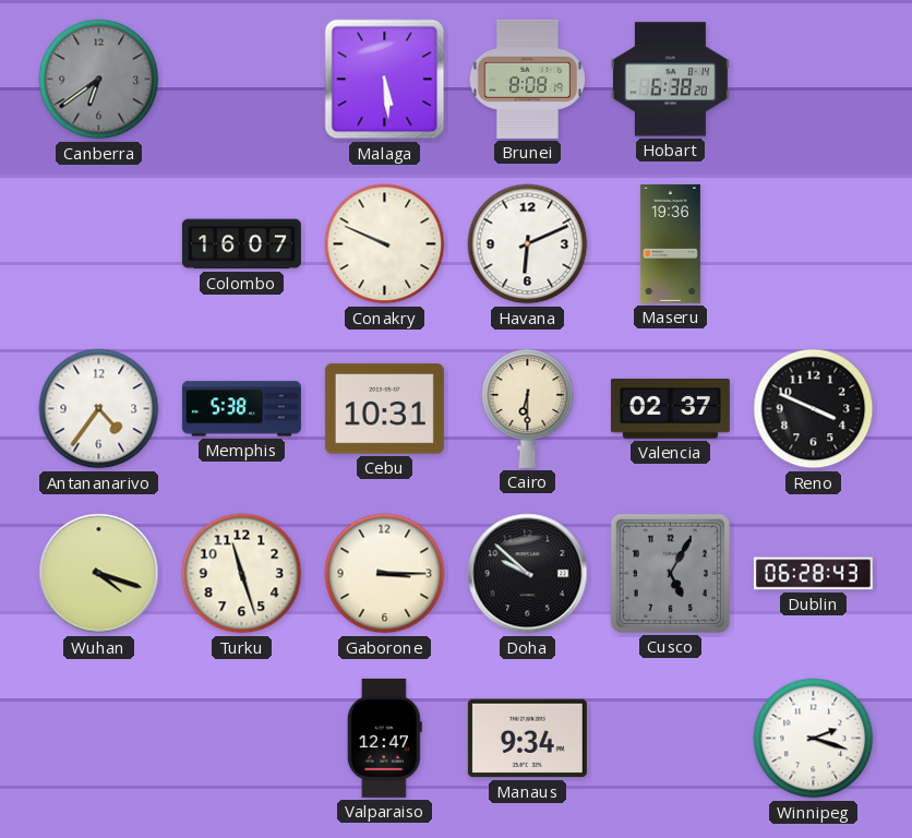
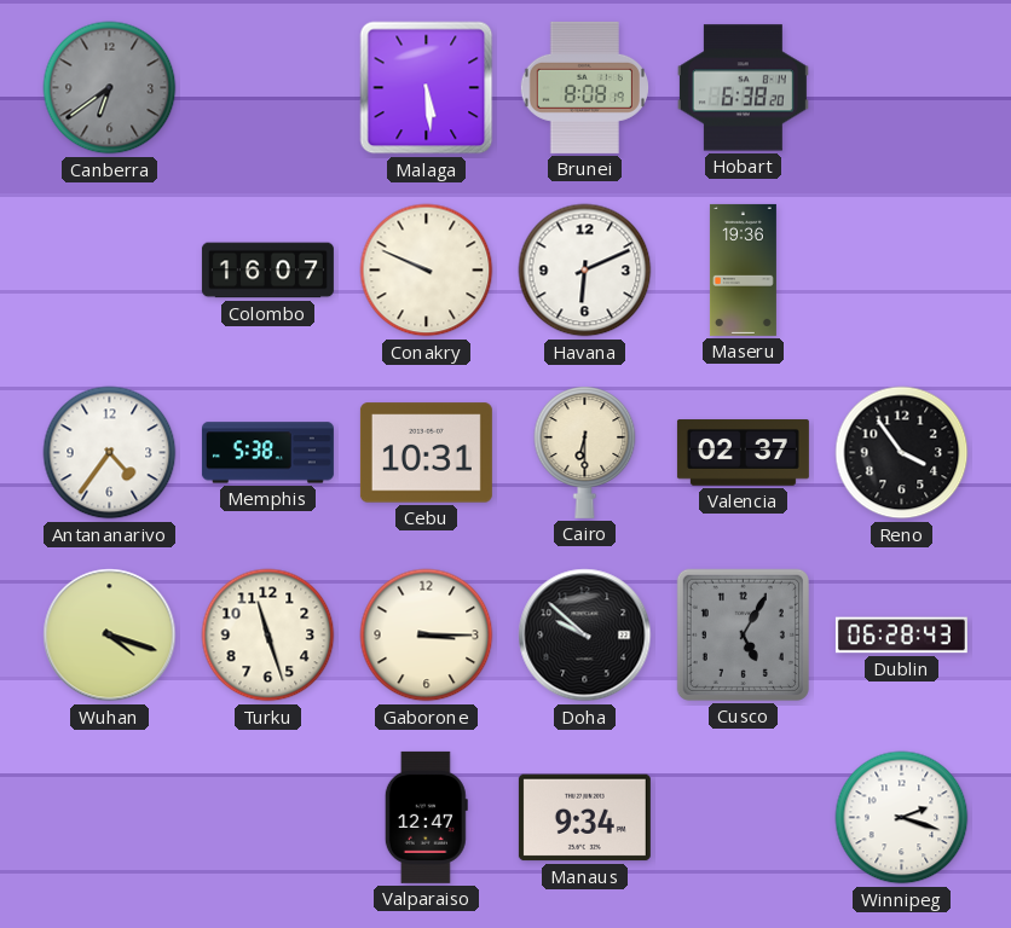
Reno: 3:49 -> 3:54
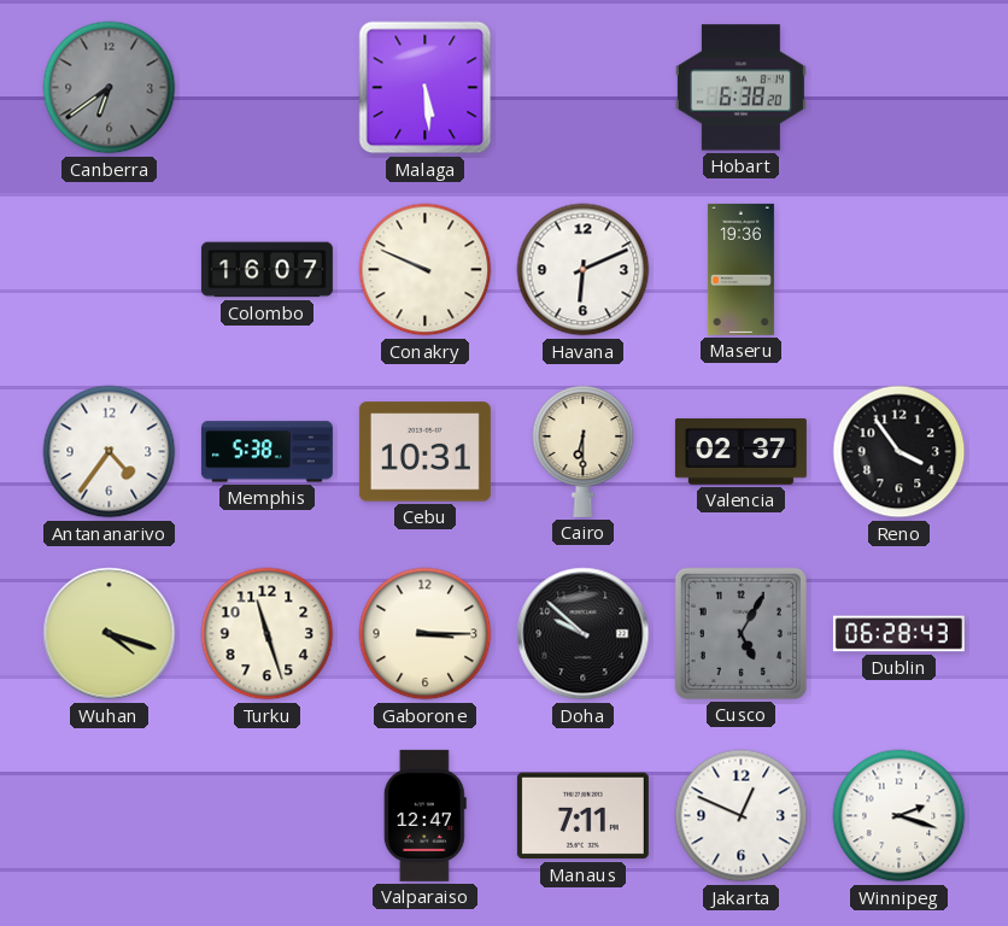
Brunei: 8:08 -> none
Manaus: 9:34 -> 7:11
Jakarta: none -> 12:49
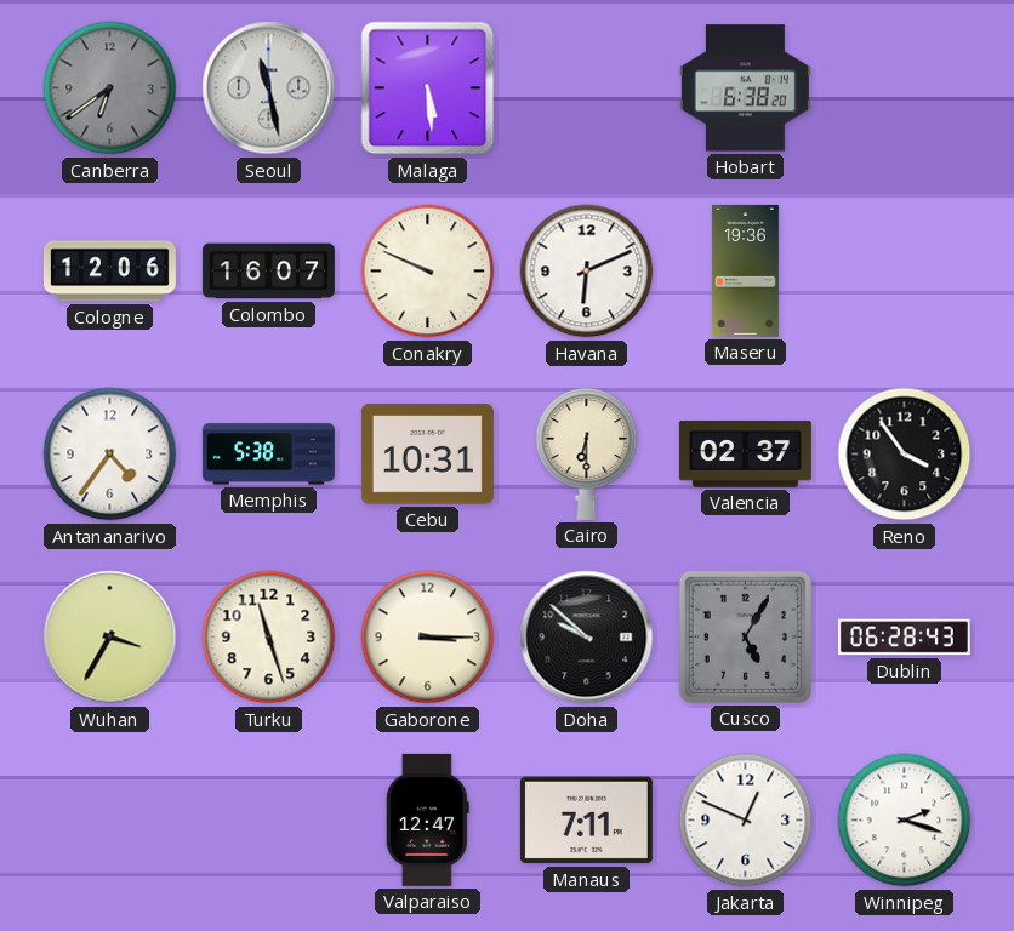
Seoul: none -> 11:28
Cologne: none -> 12:06
Wuhan: 4:18 -> 3:35
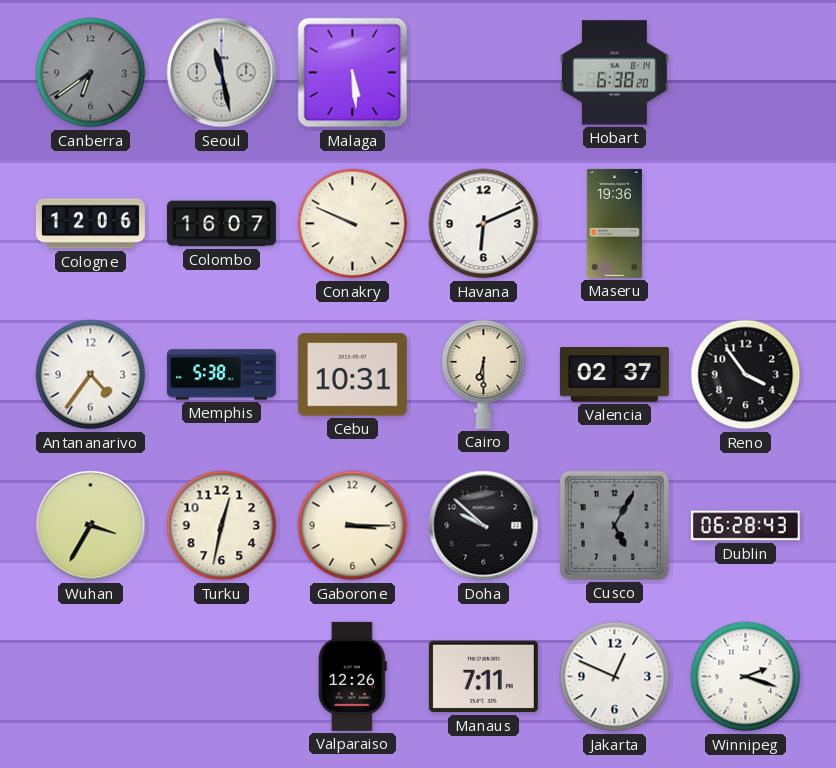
Turku: 11:27 -> 12:32
Valparaiso: 12:47 -> 12:26
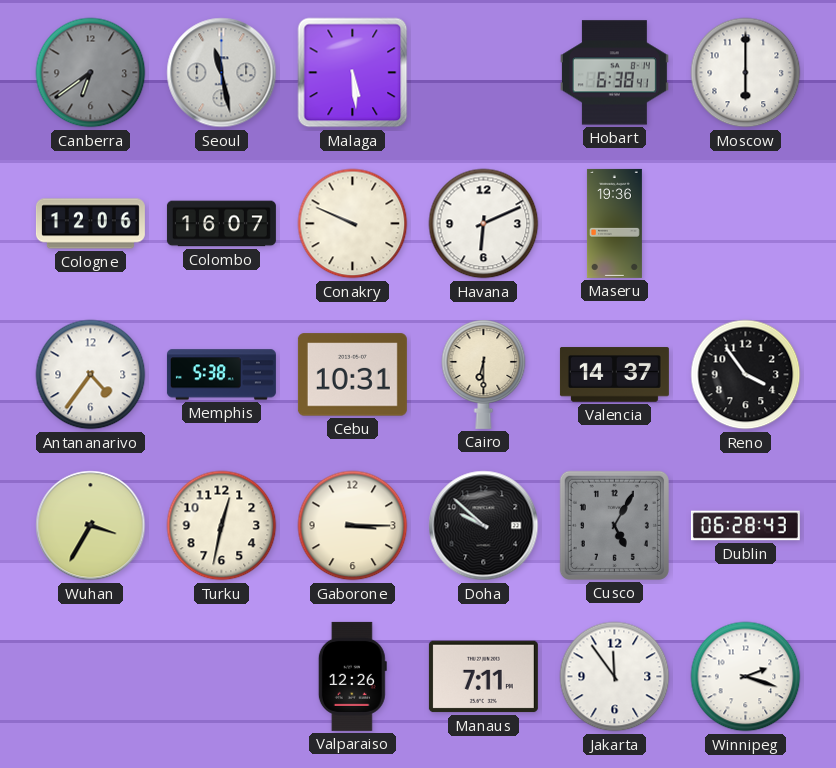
Hobart: 6:38:20 -> 6:38:41
Moscow: none -> 6:00
Valencia: 02:37 -> 14:37
Jakarta: 12:49 -> 11:54
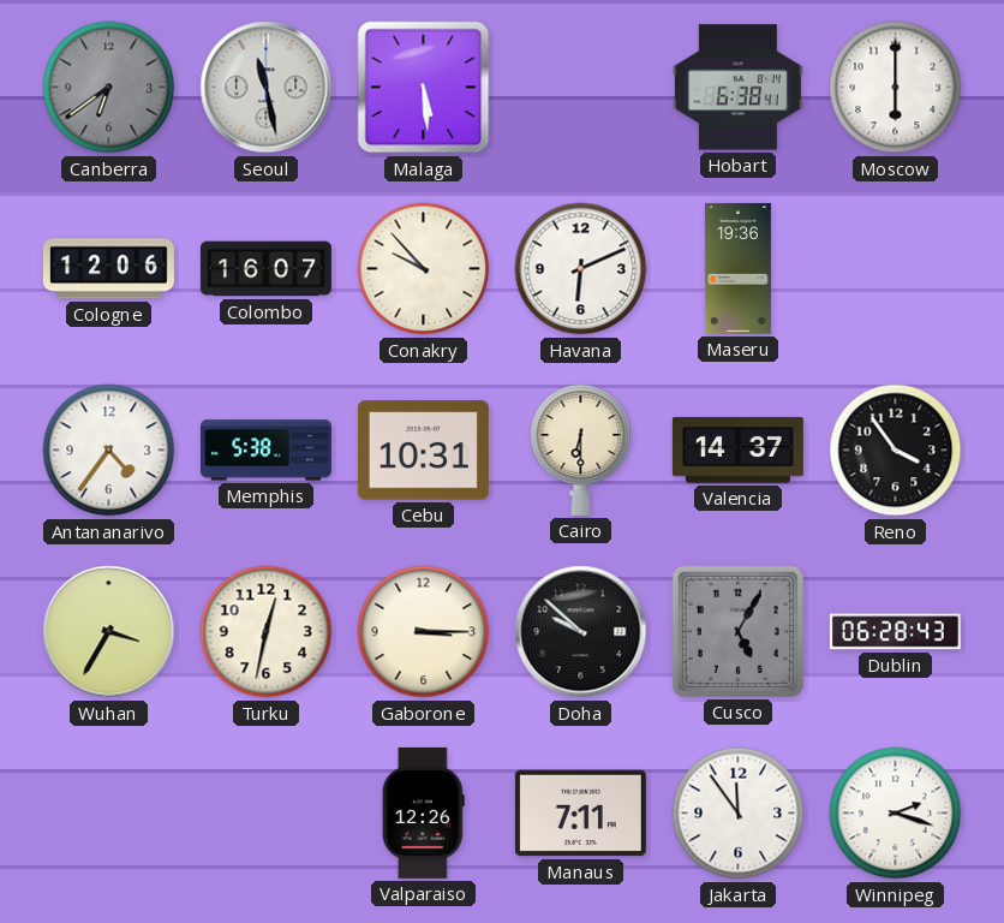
Conakry: 9:49 -> 9:53
